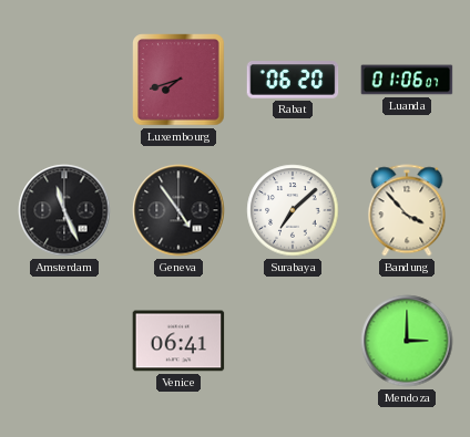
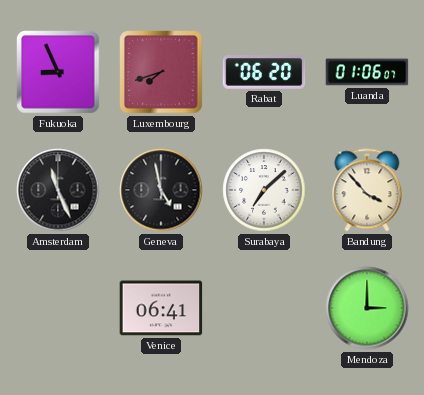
Fukuoka: none -> 8:56
Geneva: 4:54 -> 4:58
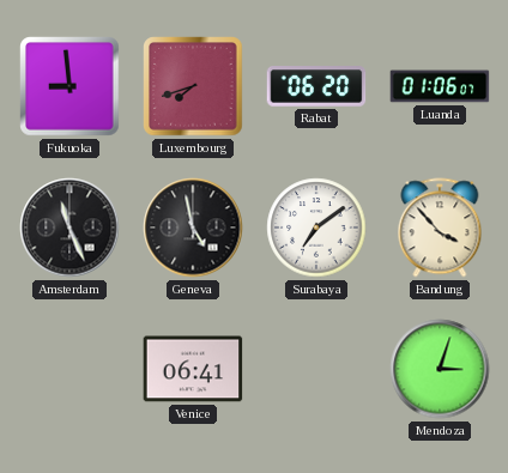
Fukuoka: 8:56 -> 8:59
Surabaya: 7:08 -> 7:09
Mendoza: 3:00 -> 3:03
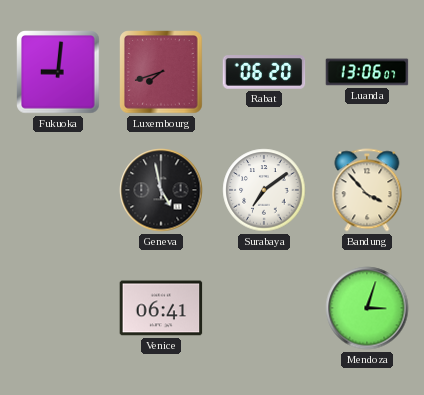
Fukuoka: 8:59 -> 9:01
Luanda: 01:06 -> 13:06
Amsterdam: 11:26 -> none
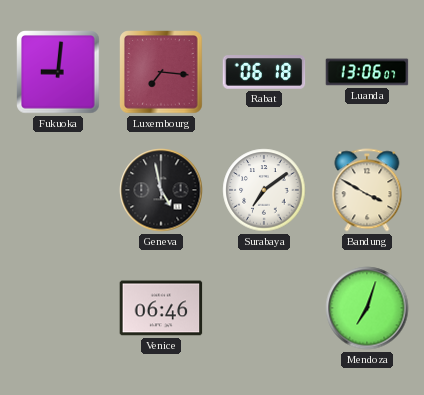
Luxembourg: 7:42 -> 7:16
Rabat: 06:20 -> 06:18
Bandung: 3:53 -> 3:50
Venice: 06:41 -> 06:46
Mendoza: 3:03 -> 7:03
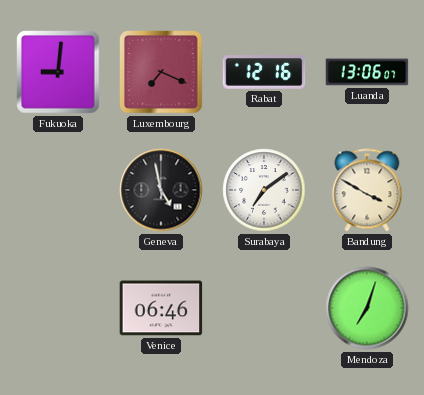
Luxembourg: 7:16 -> 7:19
Rabat: 06:18 -> 12:16
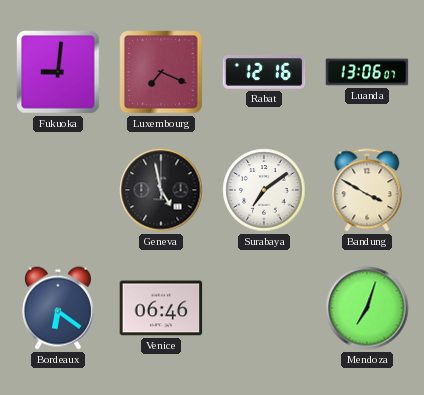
Bordeaux: none -> 6:21
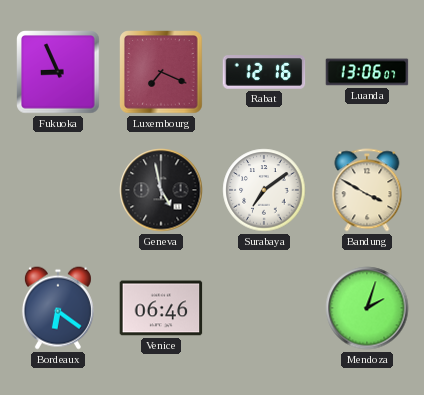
Fukuoka: 9:01 -> 8:56
Mendoza: 7:03 -> 2:03
